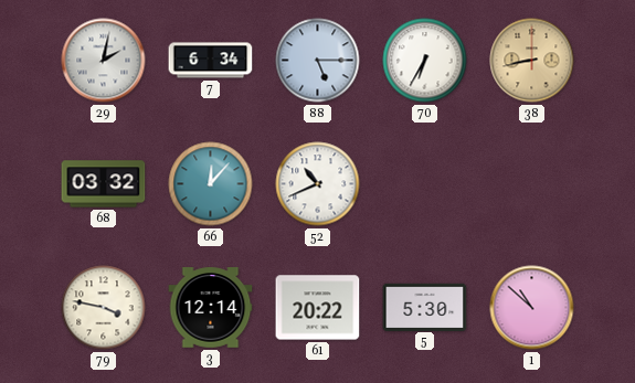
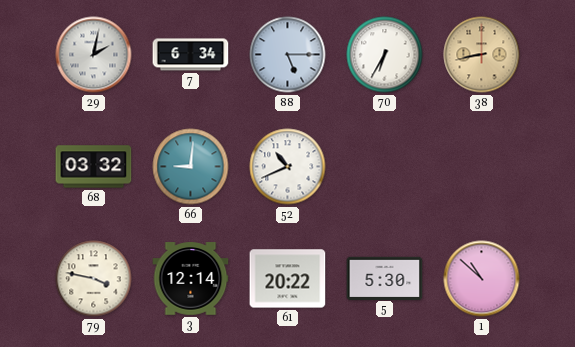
66: 12:07 -> 9:01
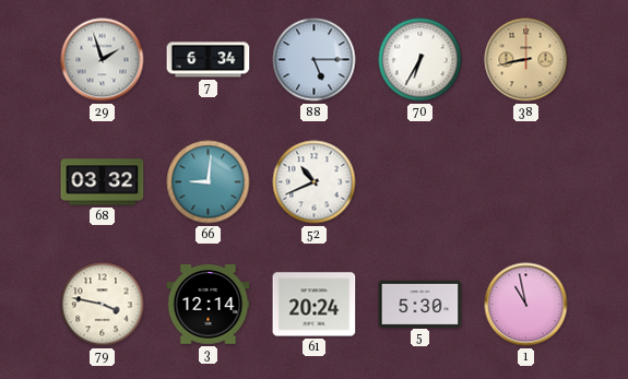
29: 2:02 -> 1:57
61: 20:22 -> 20:24
1: 10:52 -> 10:58
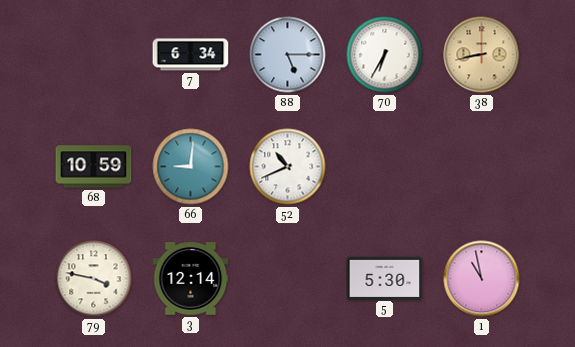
29: 1:57 -> none
68: 03:32 -> 10:59
61: 20:24 -> none
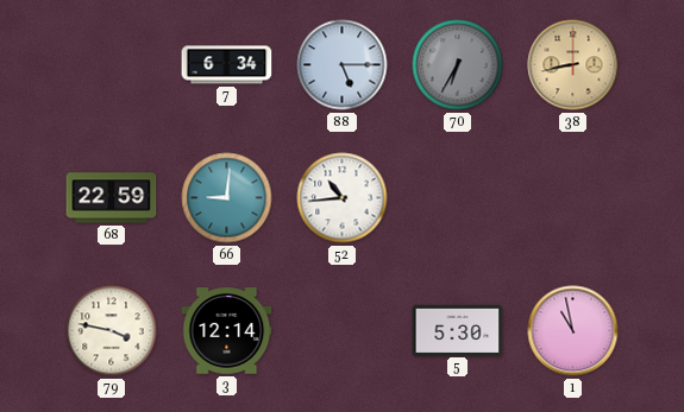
70 dial: white -> grey
68: 10:59 -> 22:59
52: 10:41 -> 10:44
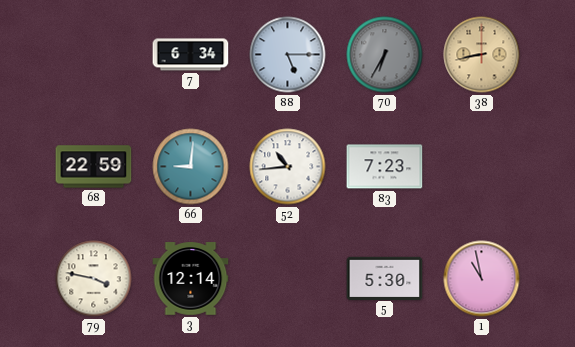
83: none -> 7:23
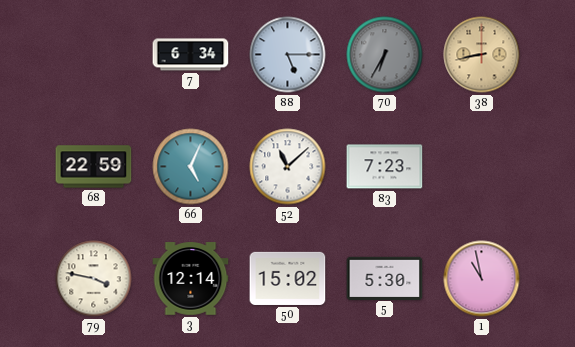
66: 9:01 -> 5:04
52: 10:44 -> 11:08
50: none -> 15:02
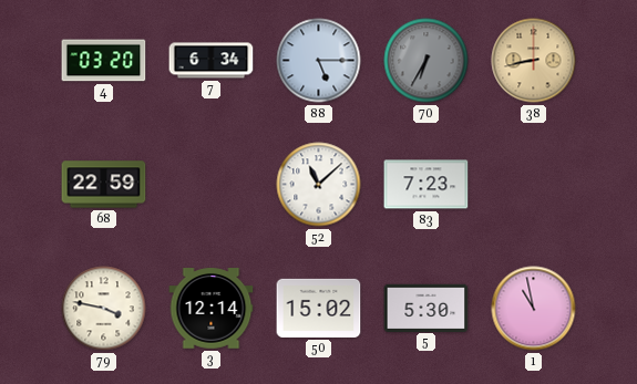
4: none -> 03:20
66: 5:04 -> none
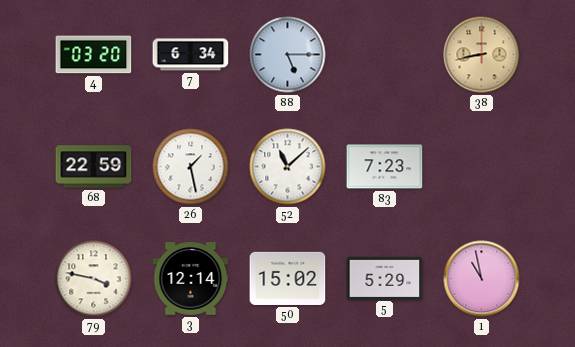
70: 6:35 -> none
26: none -> 1:28
5: 5:30 -> 5:29
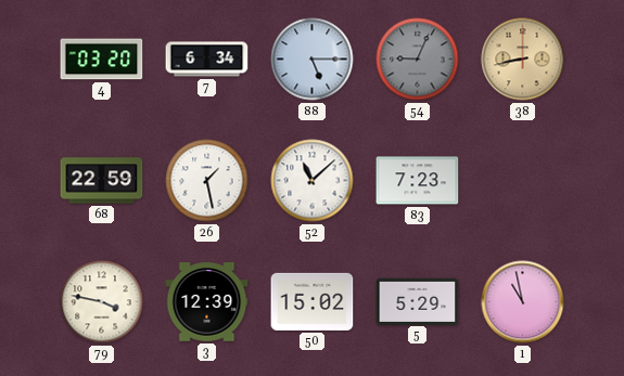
54: none -> 9:04
3: 12:14 -> 12:39
